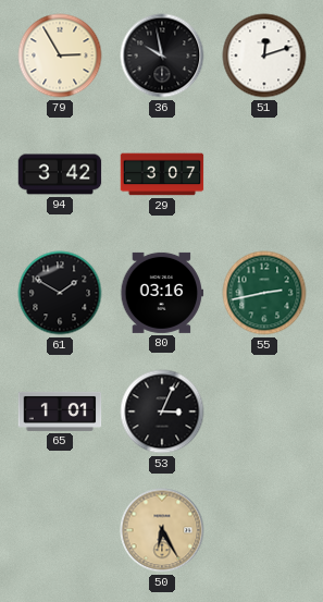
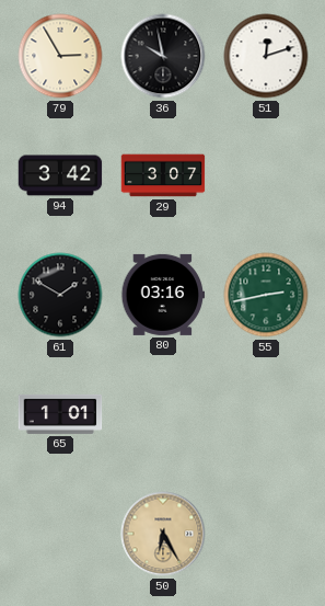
53: 3:04 -> none
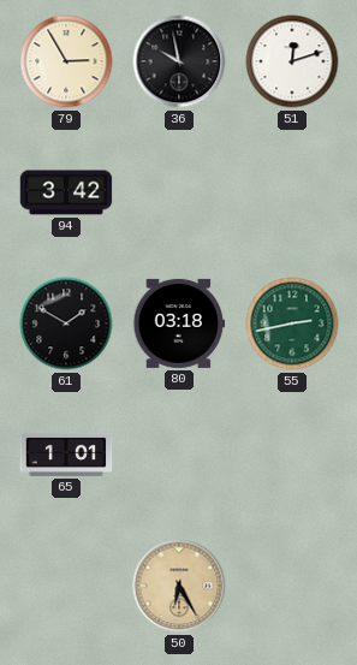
29: 3:07 -> none
80: 03:16 -> 03:18
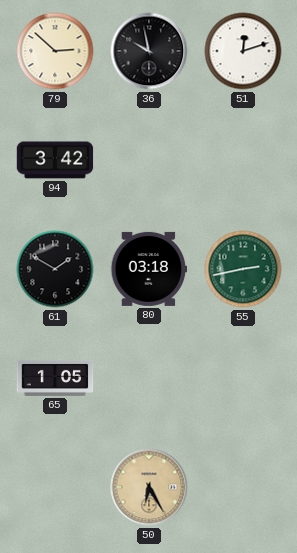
79: 2:55 -> 2:52
65: 1:01 -> 1:05
